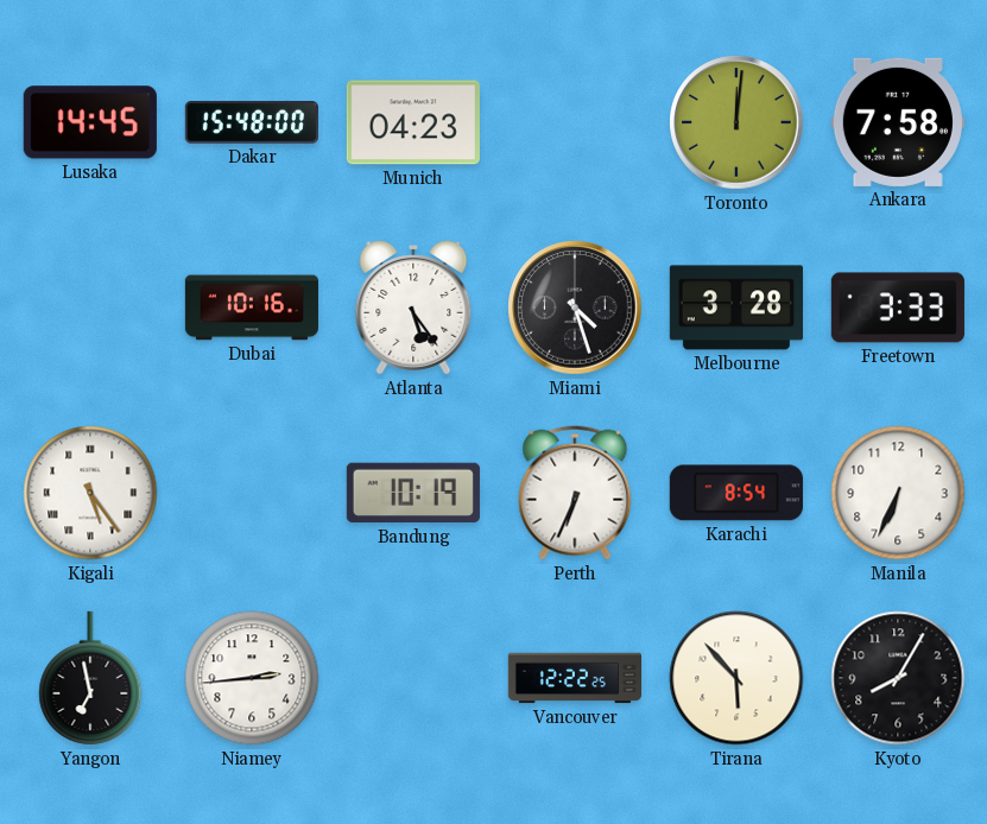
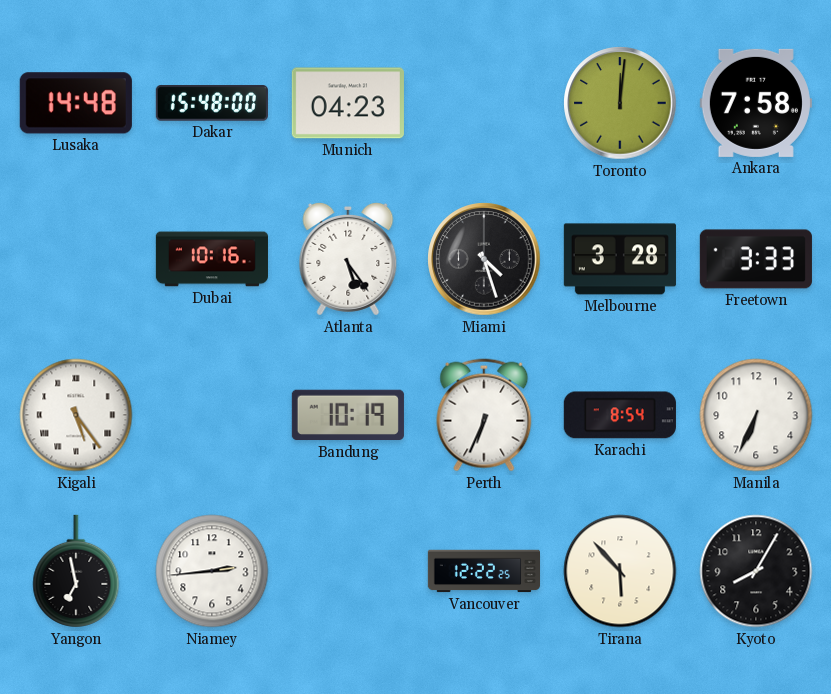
Lusaka: 14:45 -> 14:48
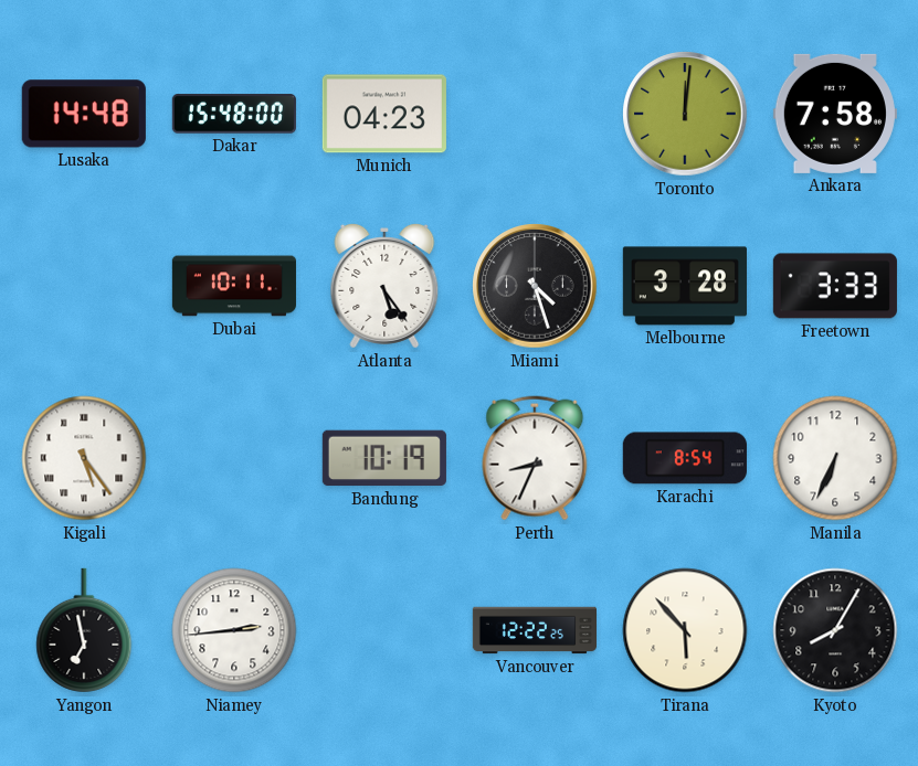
Dubai: 10:16 -> 10:11
Perth: 6:34 -> 8:34
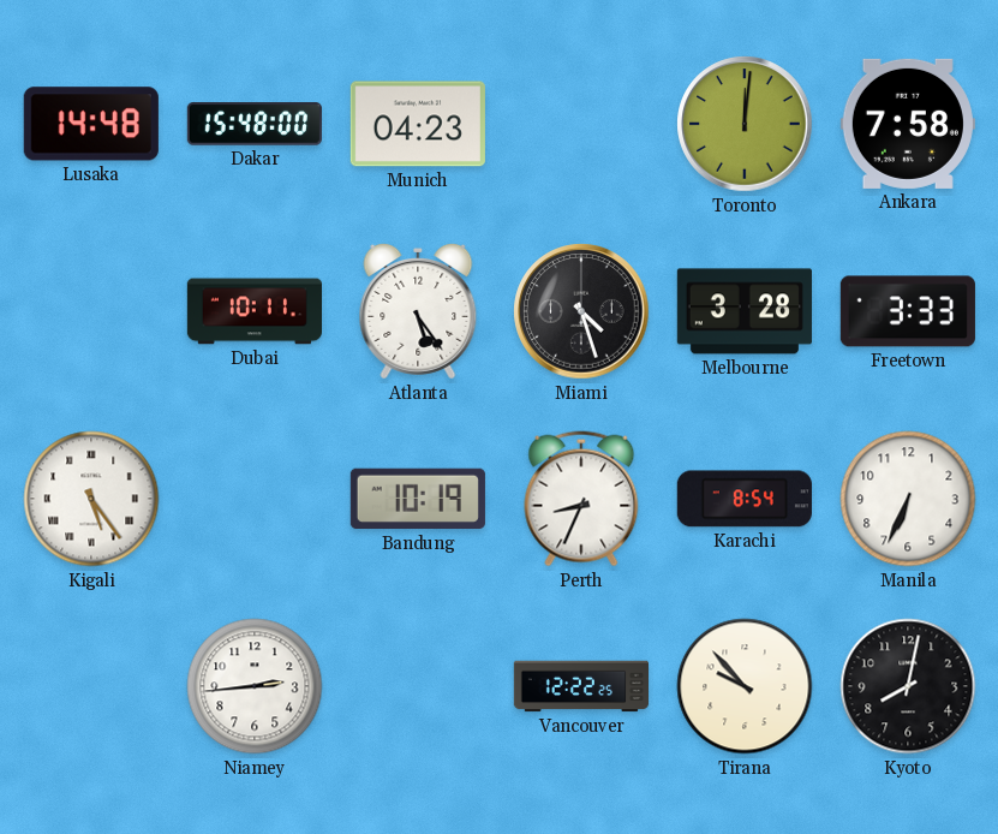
Yangon: 6:58 -> none
Tirana: 5:53 -> 9:53
Kyoto: 8:05 -> 8:02
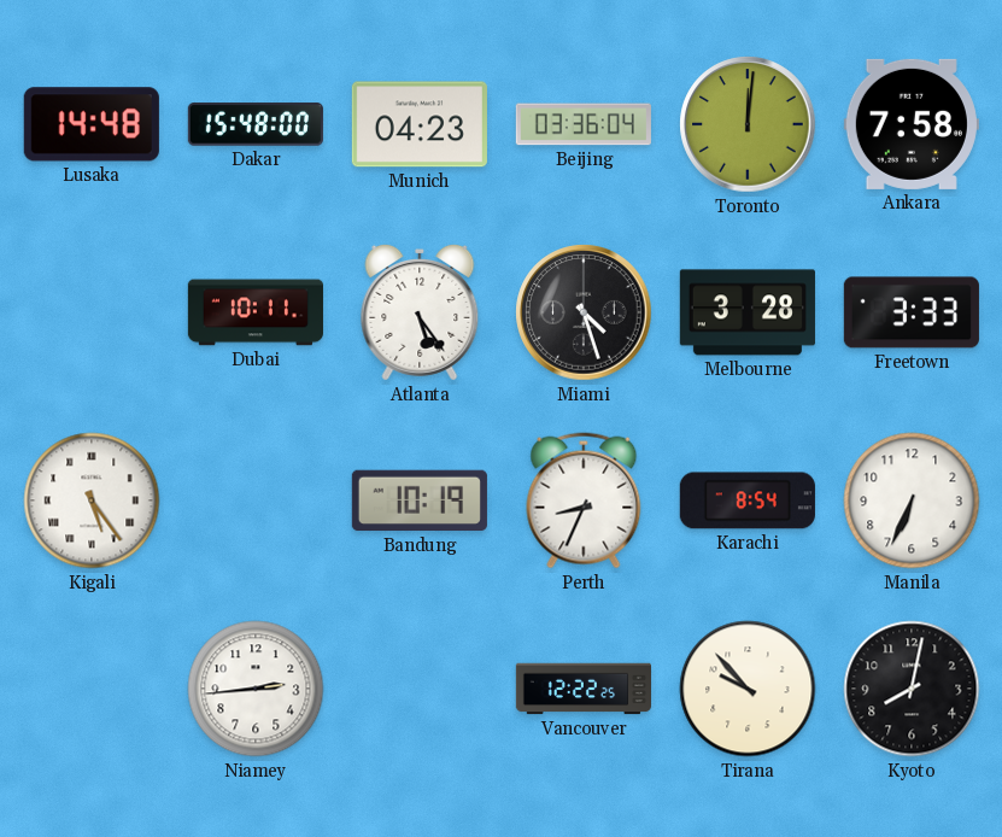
Beijing: none -> 03:36
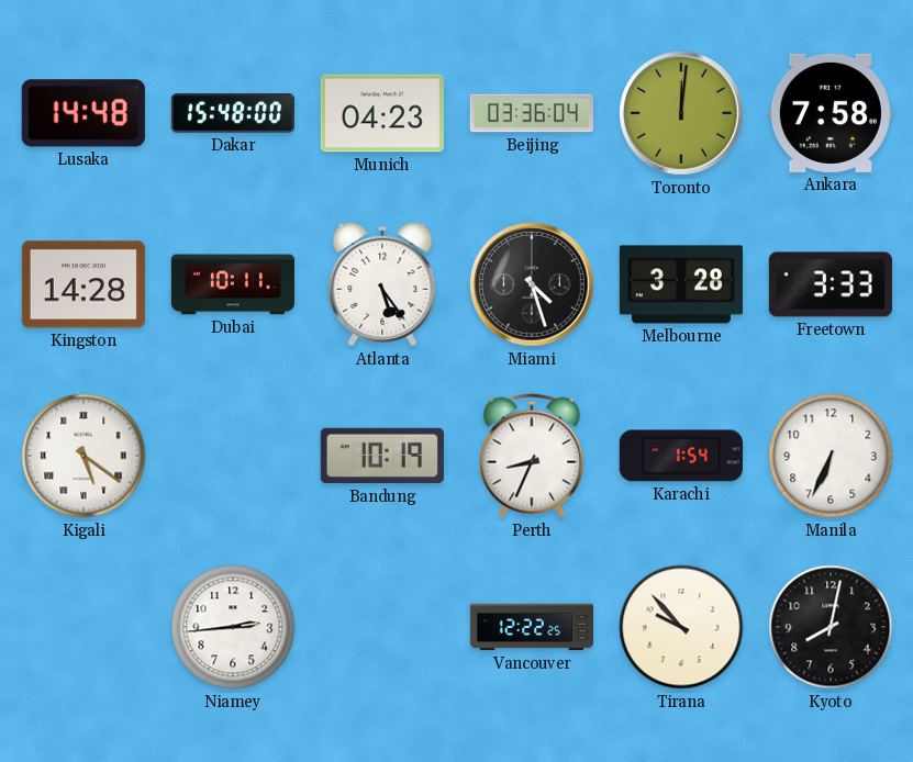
Kingston: none -> 14:28
Kigali: 5:24 -> 5:21
Karachi: 8:54 -> 1:54
